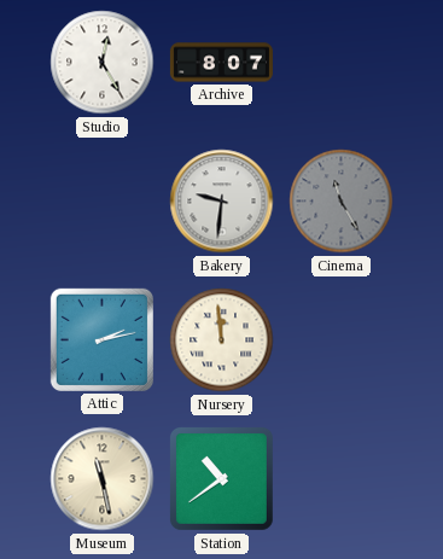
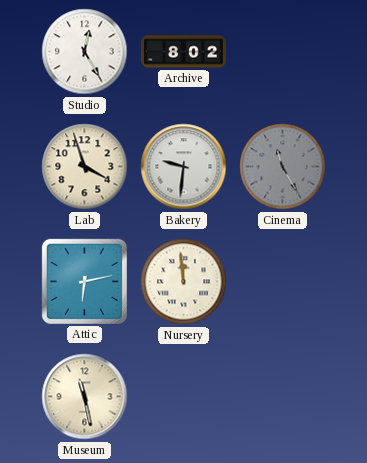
Archive: 8:07 -> 8:02
Lab: none -> 3:57
Attic: 2:13 -> 6:13
Station: 10:39 -> none
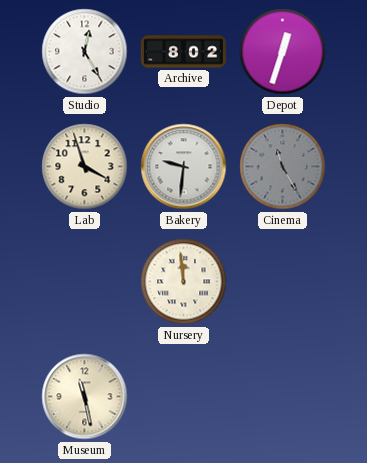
Depot: none -> 12:33
Attic: 6:13 -> none
